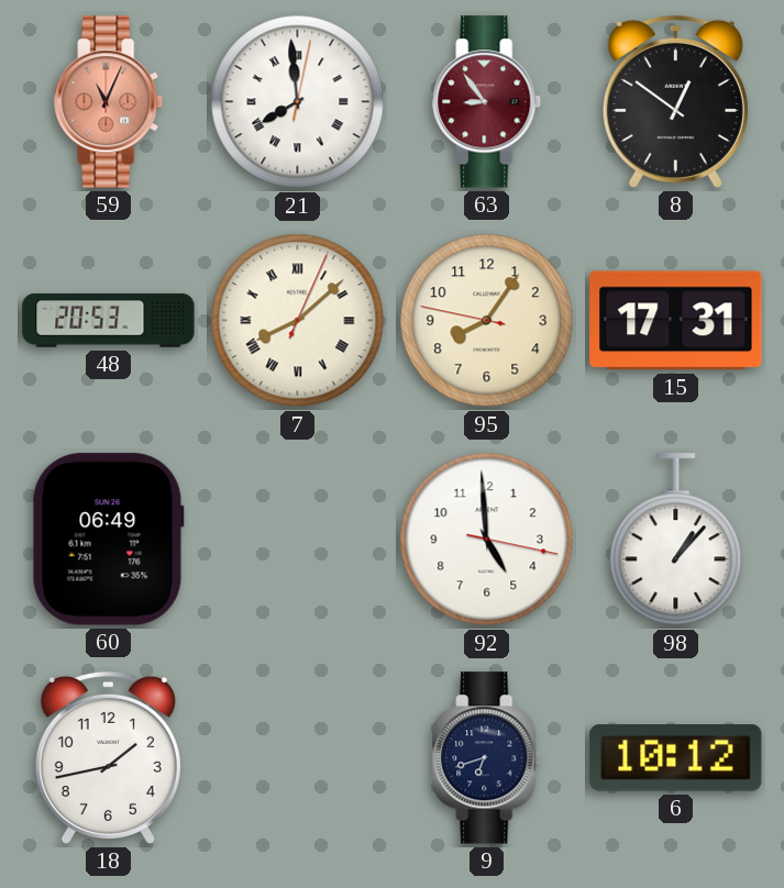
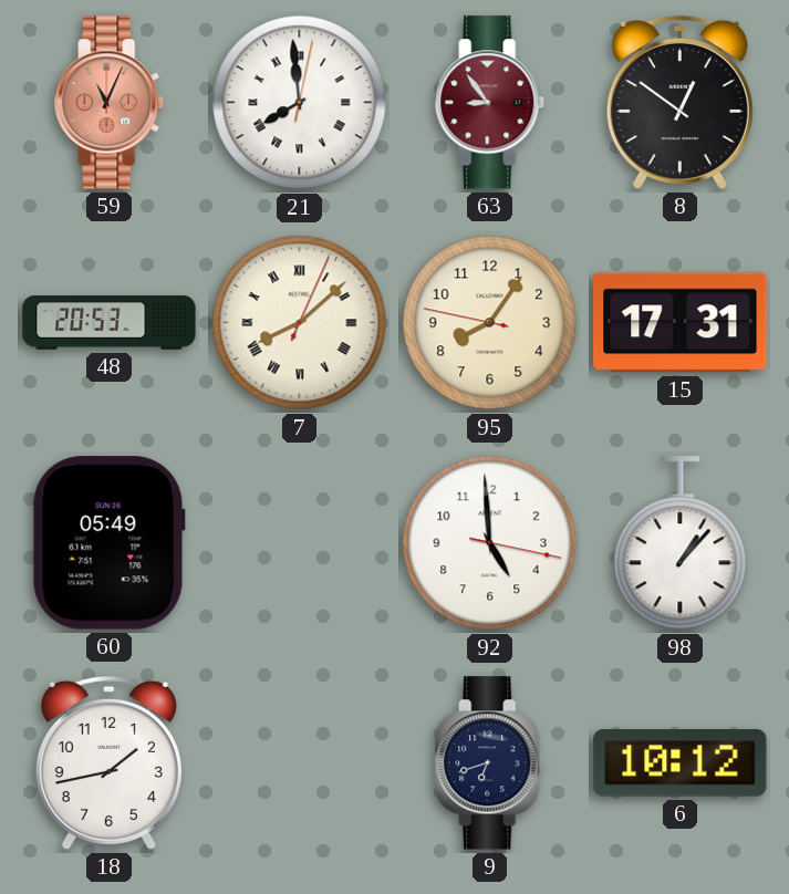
60: 06:49 -> 05:49
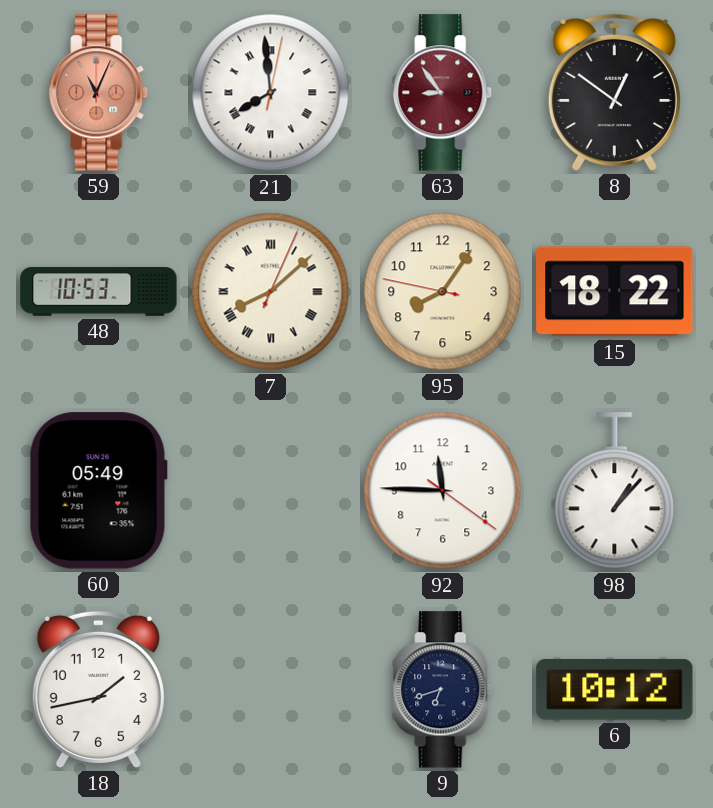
48: 20:53 -> 10:53
15: 17:31 -> 18:22
92: 4:59 -> 11:45
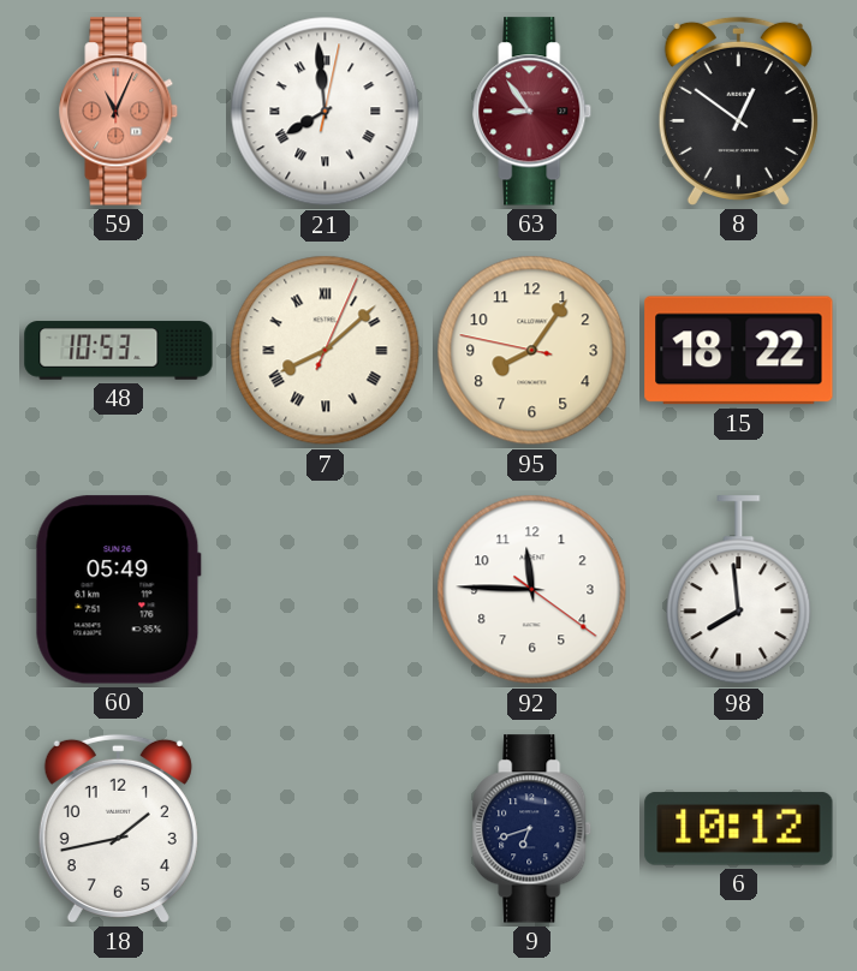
98: 1:07 -> 7:59
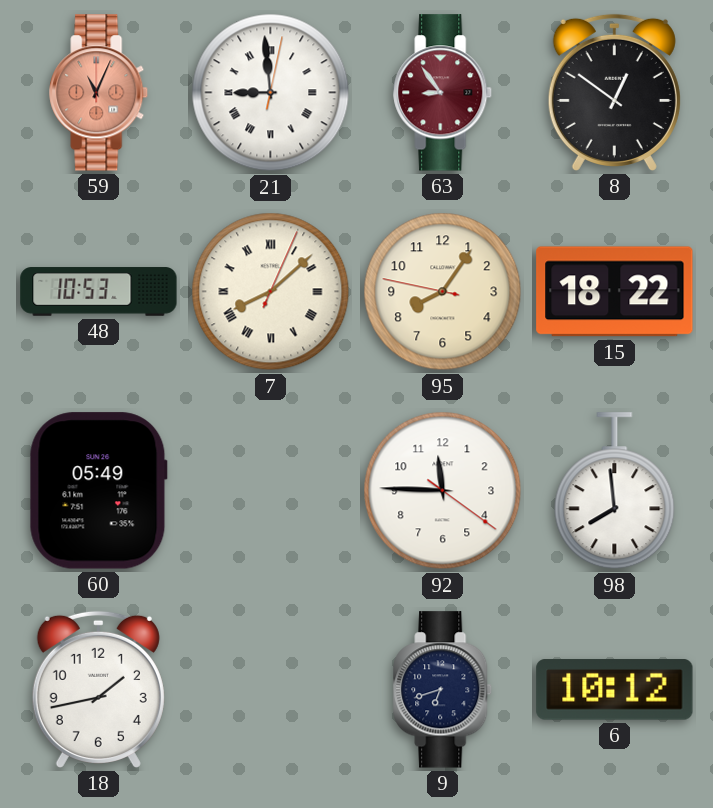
21: 7:59 -> 8:59
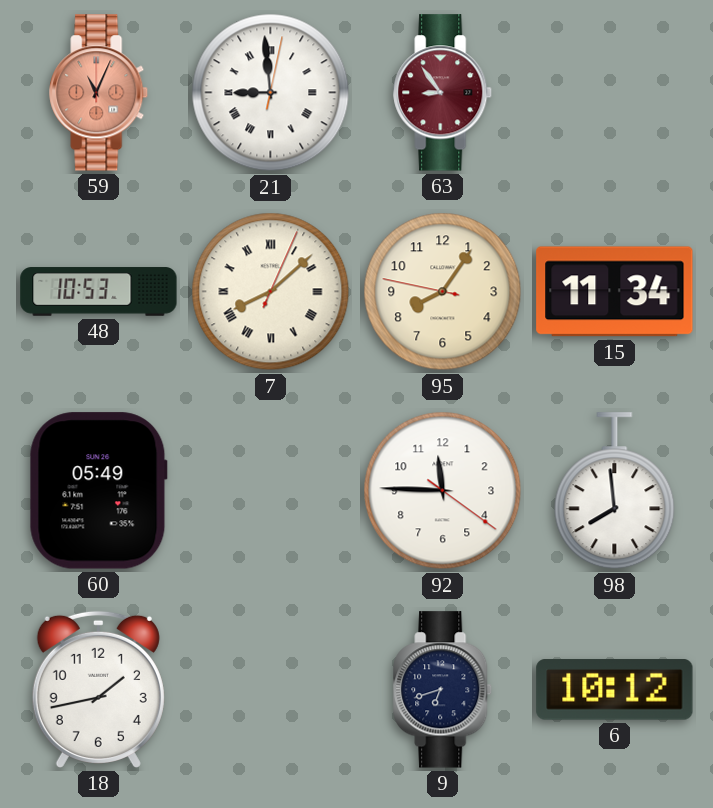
8: 12:51 -> none
15: 18:22 -> 11:34
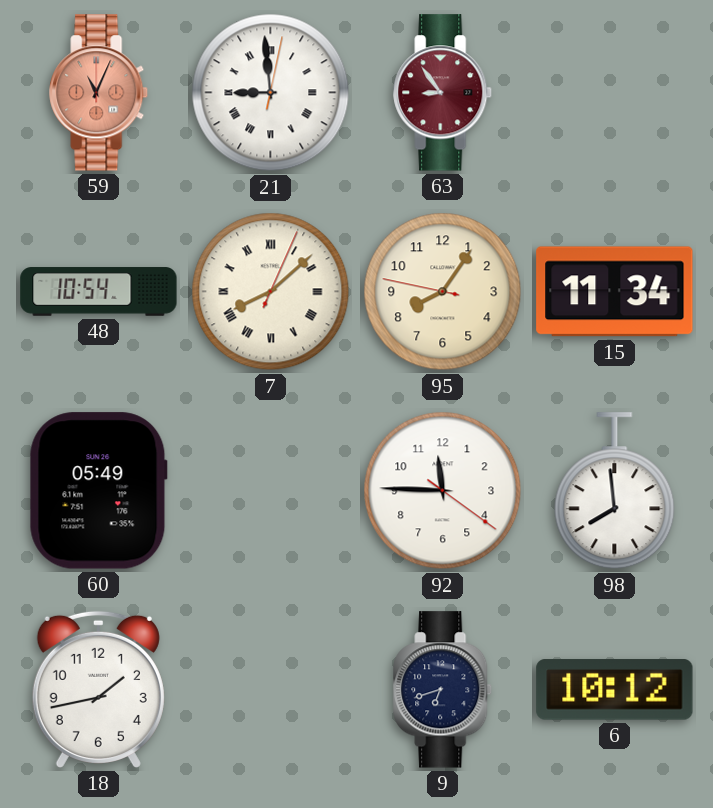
48: 10:53 -> 10:54
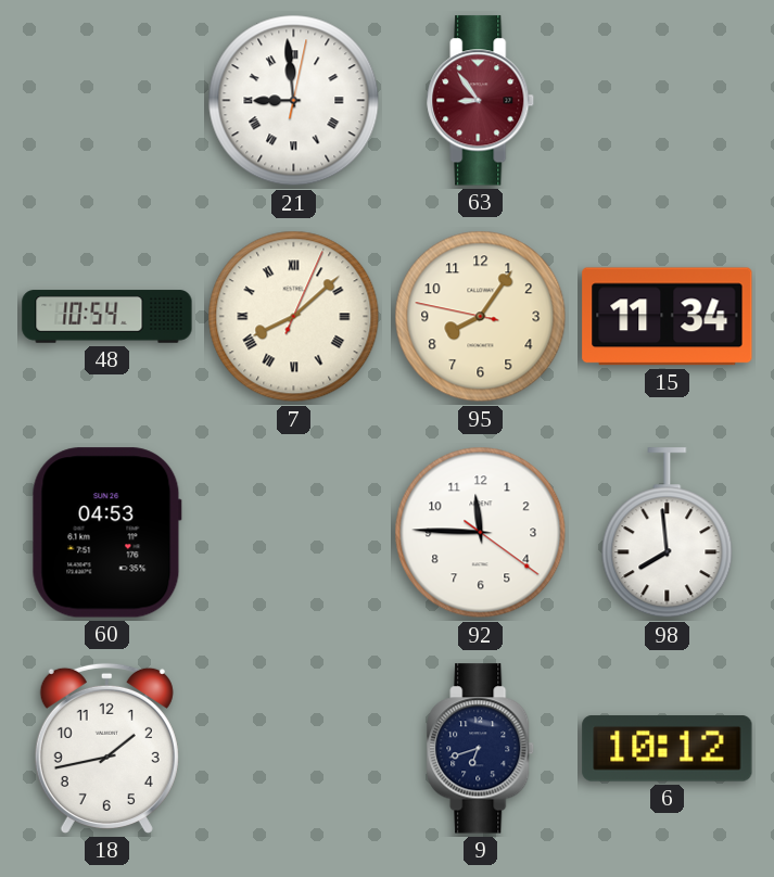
59: 11:04 -> none
60: 05:49 -> 04:53
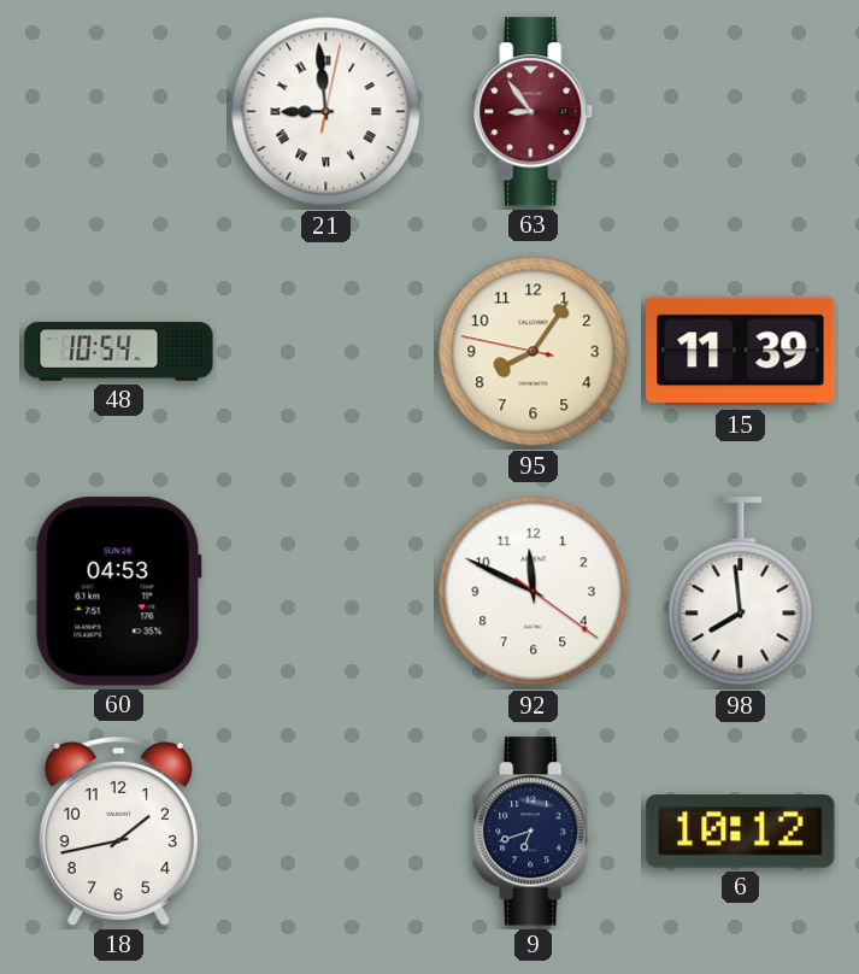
7: 8:08 -> none
15: 11:34 -> 11:39
92: 11:45 -> 11:49
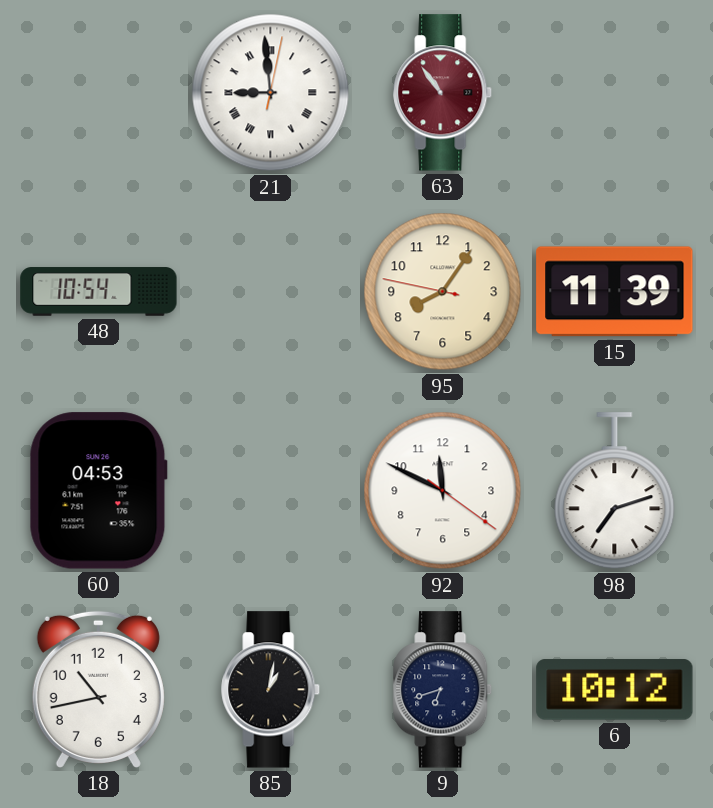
63: 8:54 -> 10:54
98: 7:59 -> 7:12
18: 1:43 -> 10:43
85: none -> 1:02
